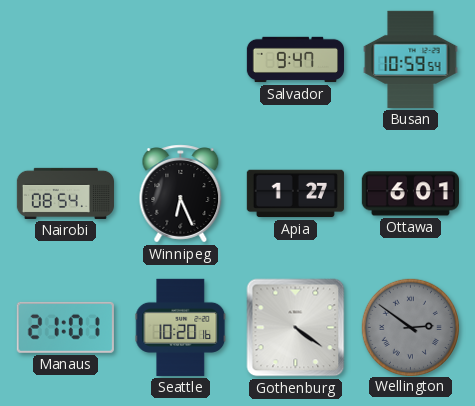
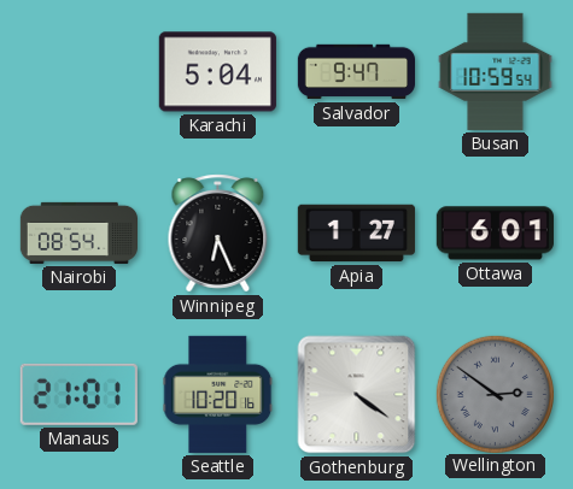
Karachi: none -> 5:04
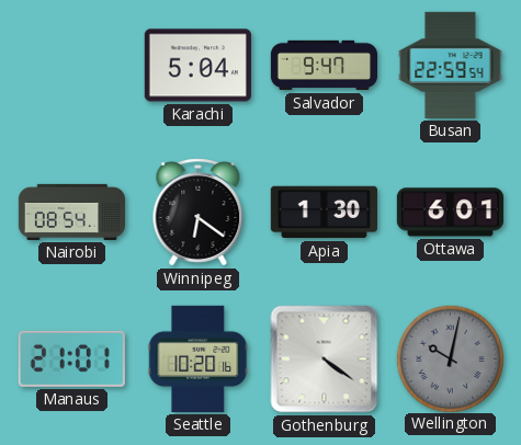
Busan: 10:59 -> 22:59
Winnipeg: 6:26 -> 6:21
Apia: 1:27 -> 1:30
Wellington: 2:51 -> 10:02
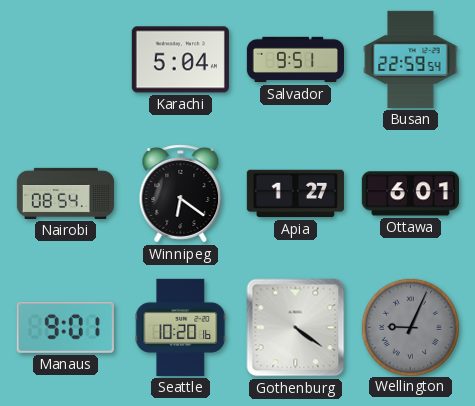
Salvador: 9:47 -> 9:51
Apia: 1:30 -> 1:27
Manaus: 21:01 -> 9:01
Wellington: 10:02 -> 9:04
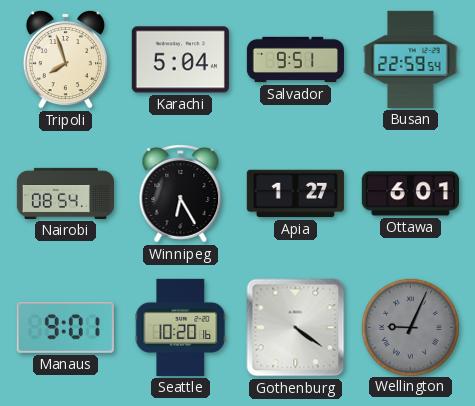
Tripoli: none -> 7:57
Winnipeg: 6:21 -> 6:25
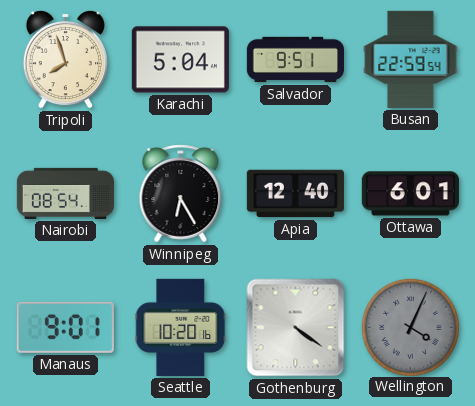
Apia: 1:27 -> 12:40
Wellington: 9:04 -> 4:04
